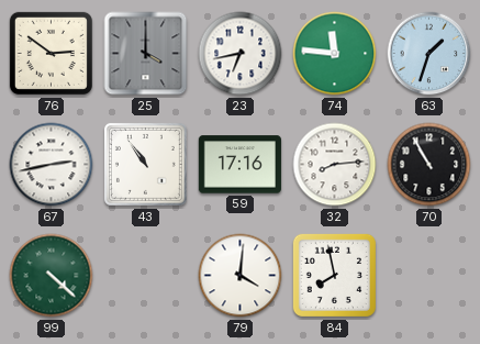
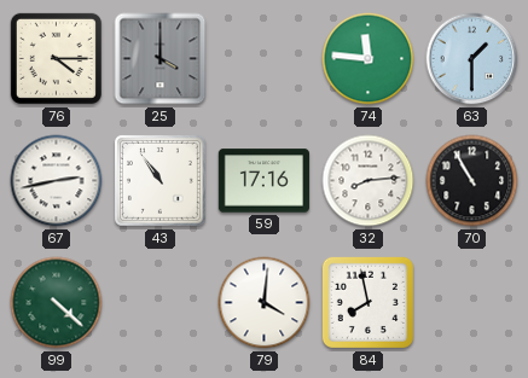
76: 2:51 -> 4:15
23: 6:43 -> none
63: 1:33 -> 1:30
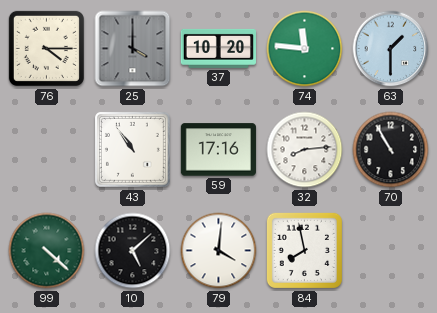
37: none -> 10:20
67: 2:43 -> none
10: none -> 5:08
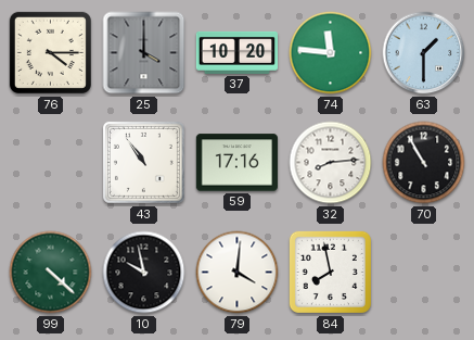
10: 5:08 -> 9:58
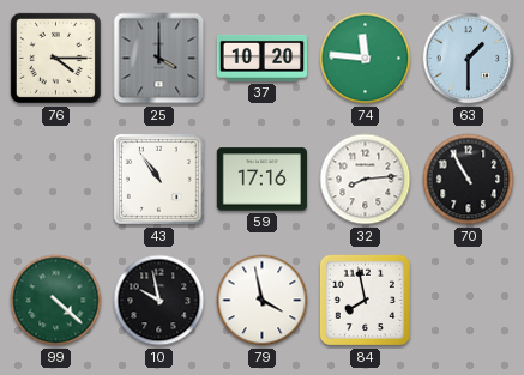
79: 4:01 -> 3:58
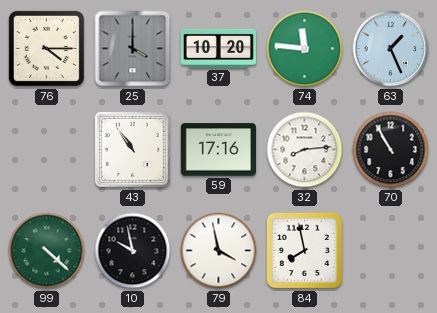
63: 1:30 -> 1:26
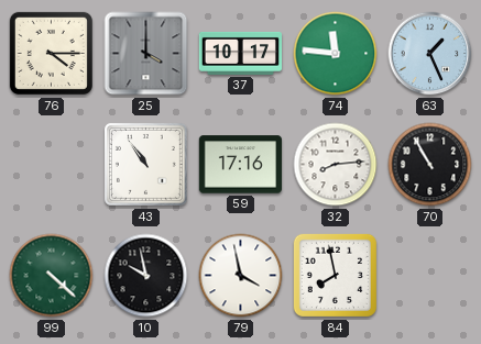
37: 10:20 -> 10:17
